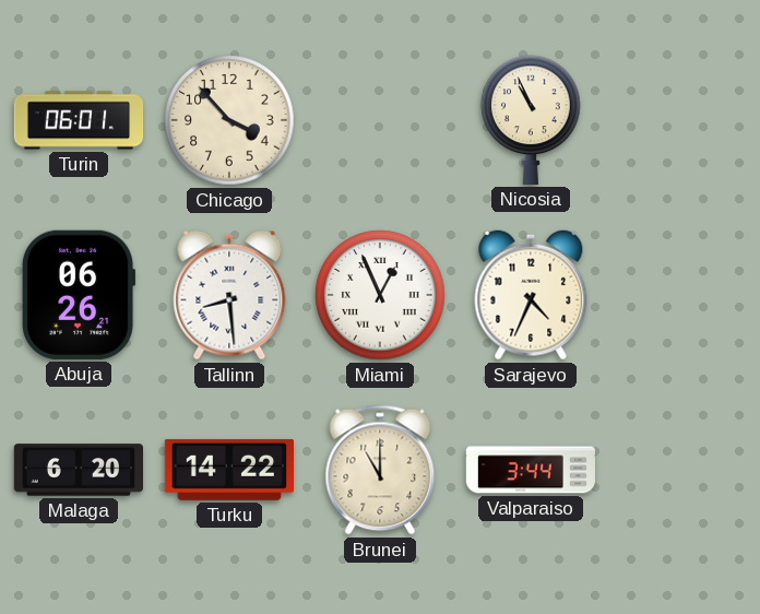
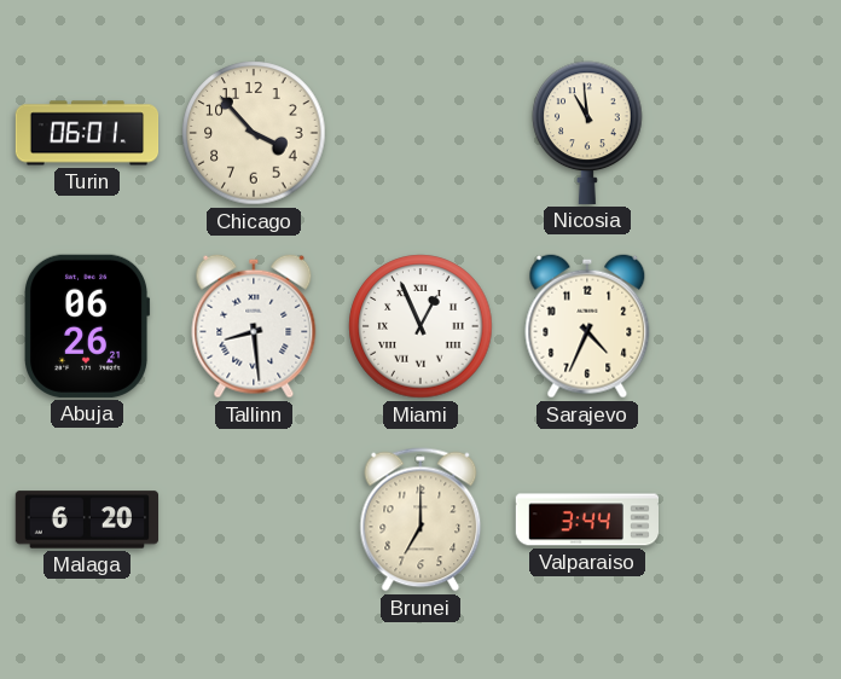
Nicosia: 10:56 -> 10:59
Turku: 14:22 -> none
Brunei: 11:00 -> 7:00
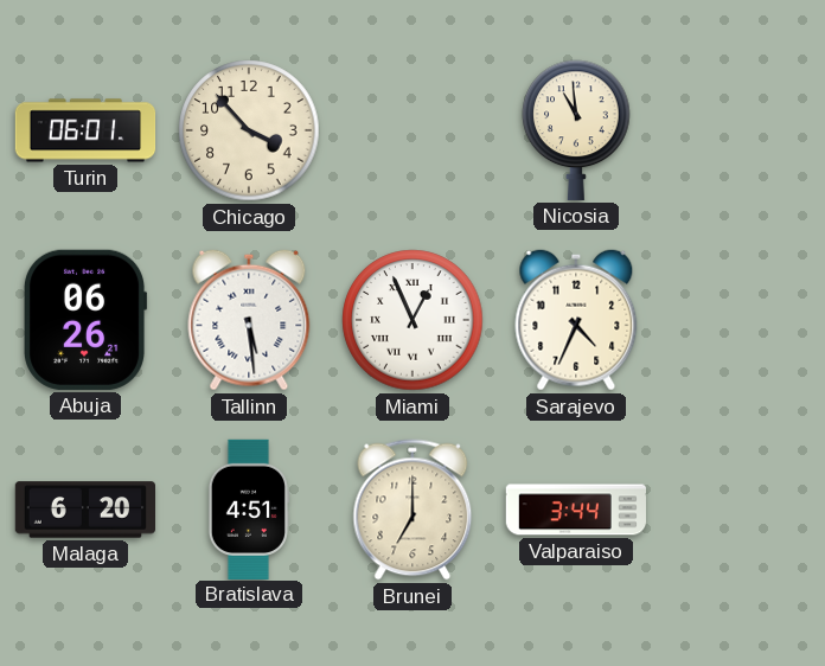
Tallinn: 8:29 -> 5:29
Bratislava: none -> 4:51
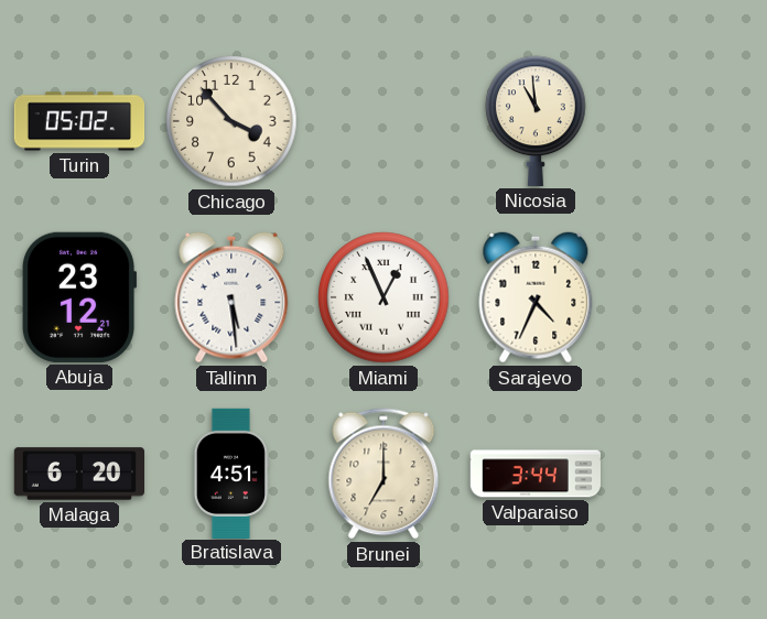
Turin: 06:01 -> 05:02
Abuja: 06:26 -> 23:12
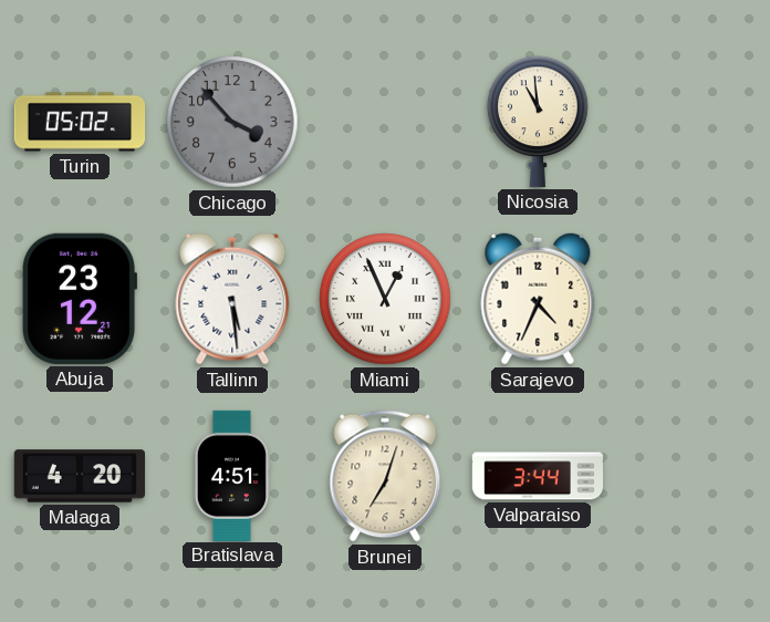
Chicago dial: cream -> grey
Malaga: 6:20 -> 4:20
Brunei: 7:00 -> 7:03
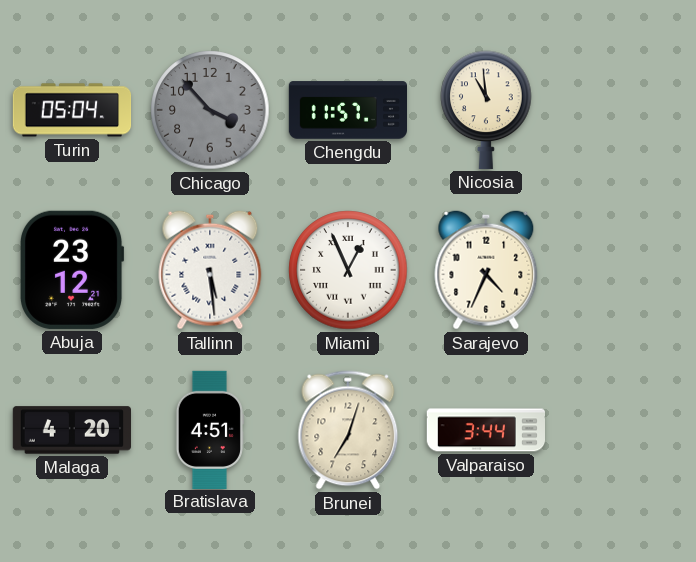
Turin: 05:02 -> 05:04
Chengdu: none -> 11:57
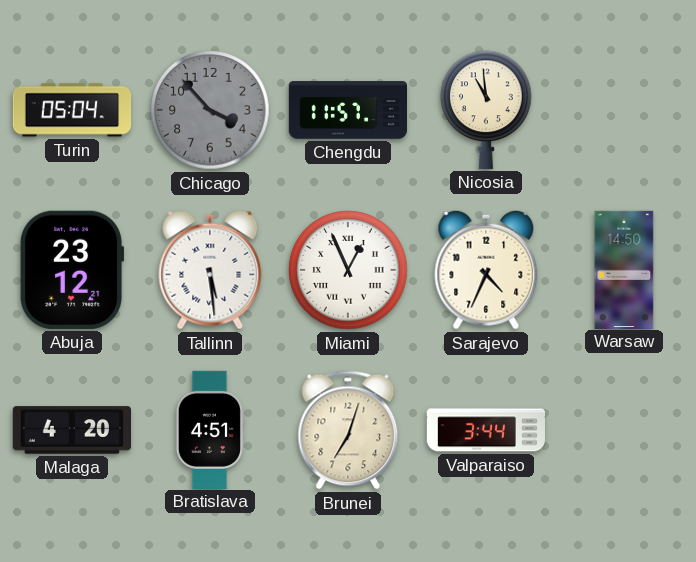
Warsaw: none -> 14:50
